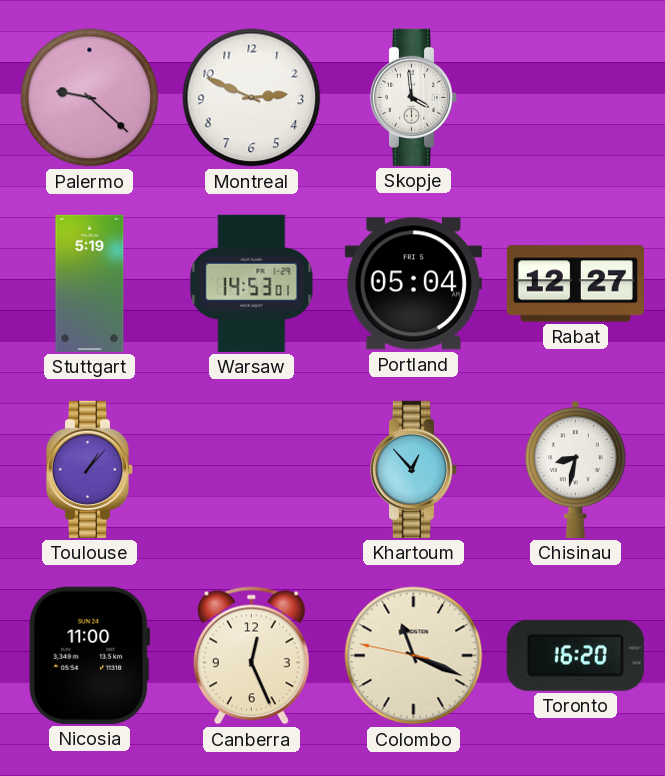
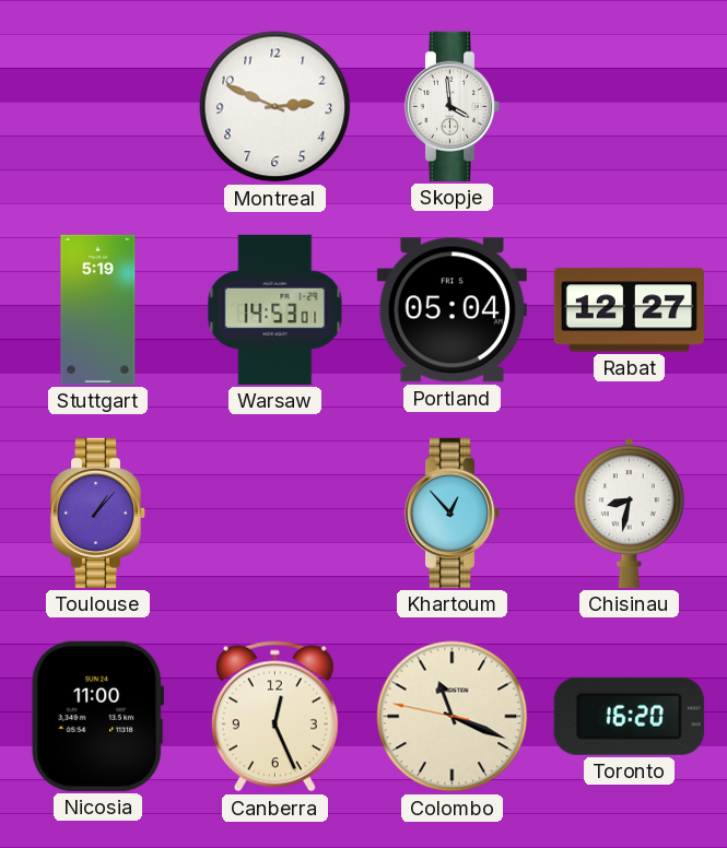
Palermo: 9:22 -> none
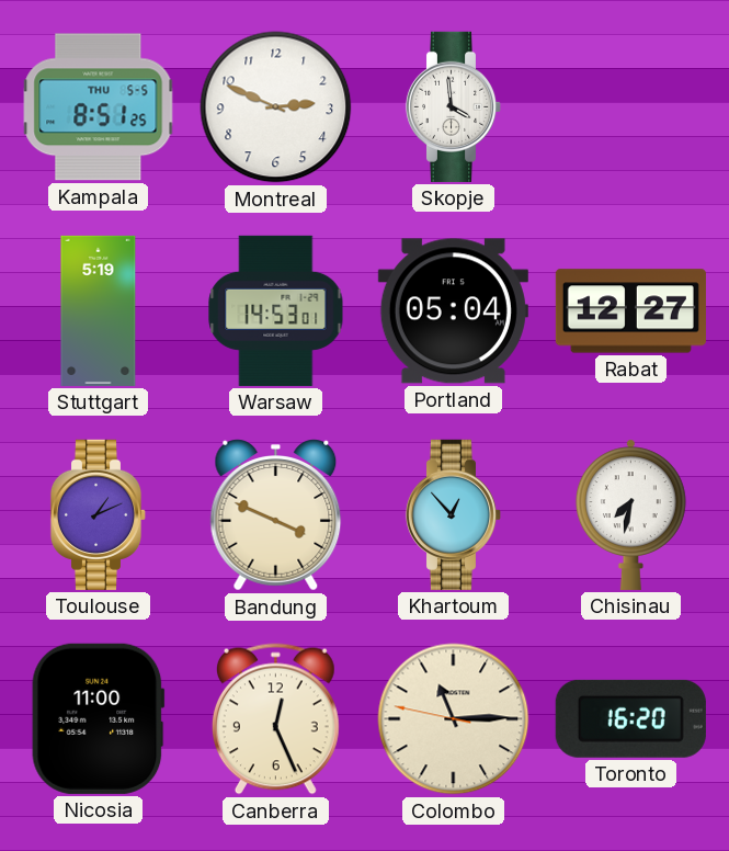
Kampala: none -> 8:51
Toulouse: 1:07 -> 1:11
Bandung: none -> 3:49
Chisinau: 8:32 -> 7:32
Colombo: 11:18 -> 11:14
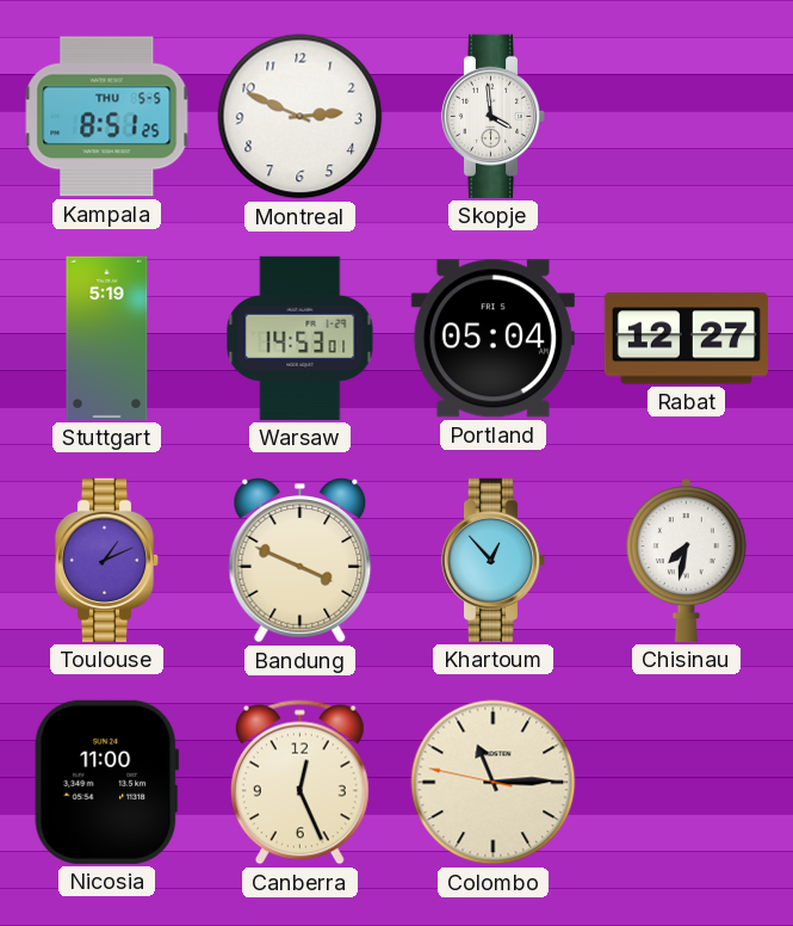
Toronto: 16:20 -> none
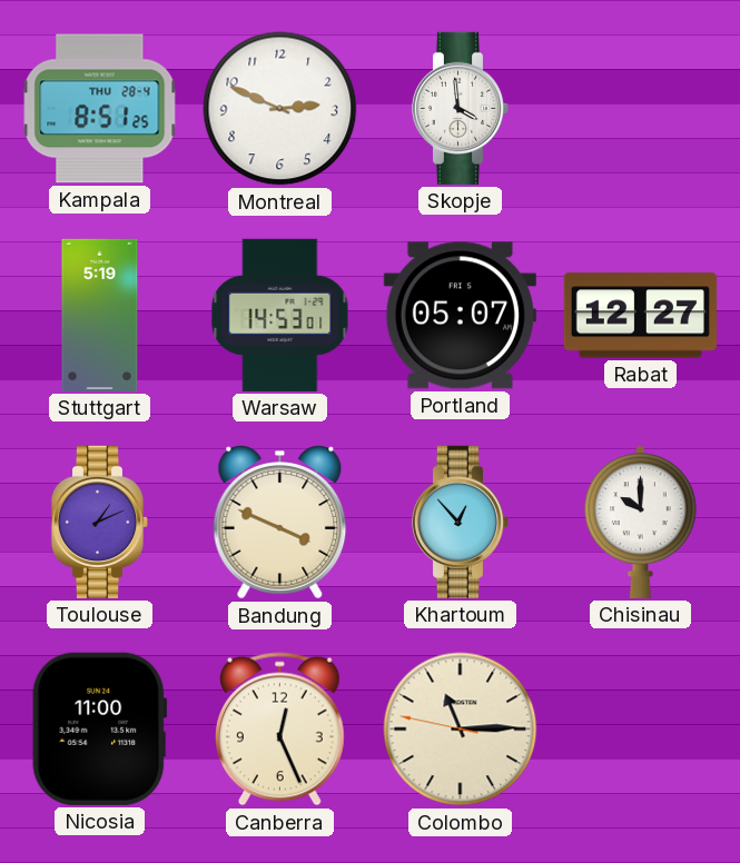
Kampala date: THU 5-5 -> THU 28-4
Portland: 05:04 -> 05:07
Chisinau: 7:32 -> 10:00
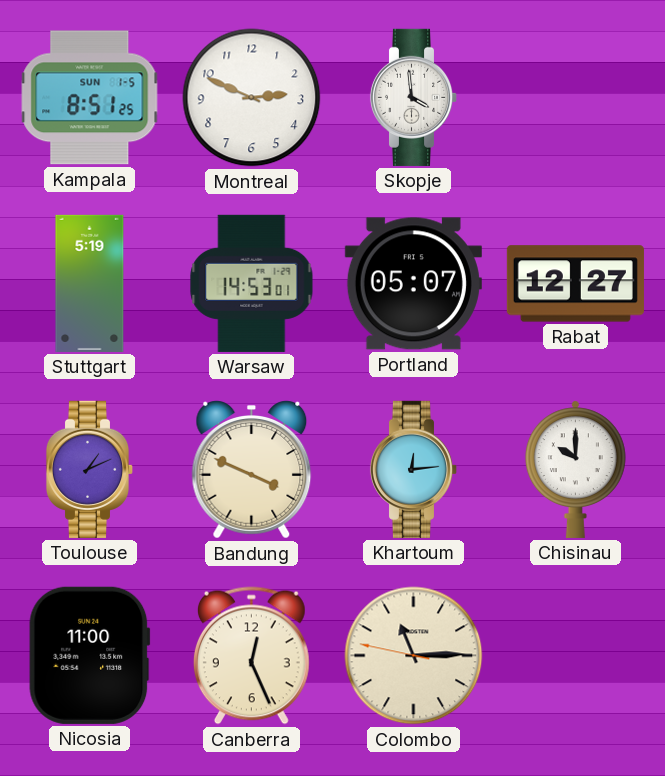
Kampala date: THU 28-4 -> SUN 1-5
Khartoum: 12:53 -> 12:14
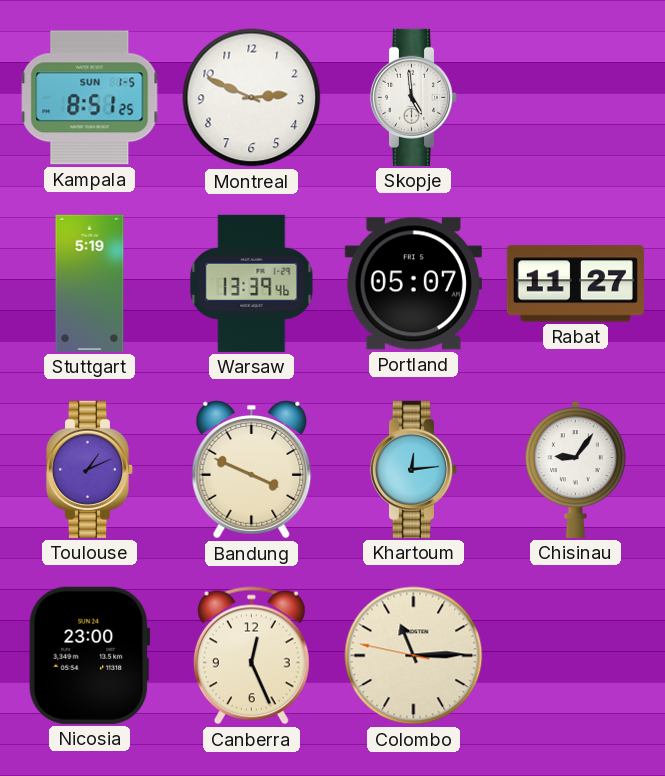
Skopje: 3:59 -> 4:59
Warsaw: 14:53 -> 13:39
Rabat: 12:27 -> 11:27
Chisinau: 10:00 -> 9:06
Nicosia: 11:00 -> 23:00
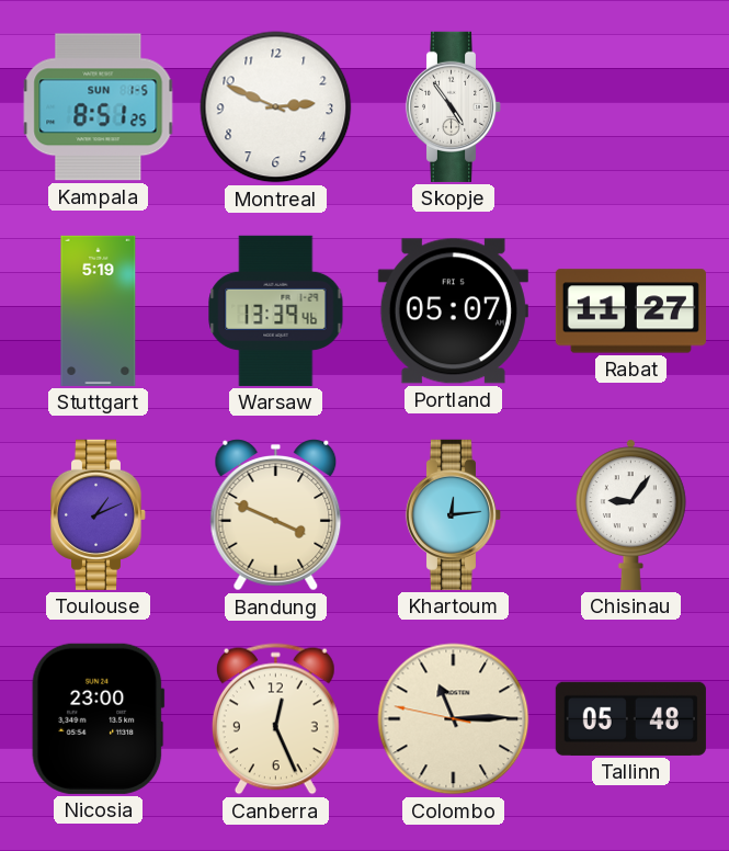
Skopje: 4:59 -> 4:54
Tallinn: none -> 05:48
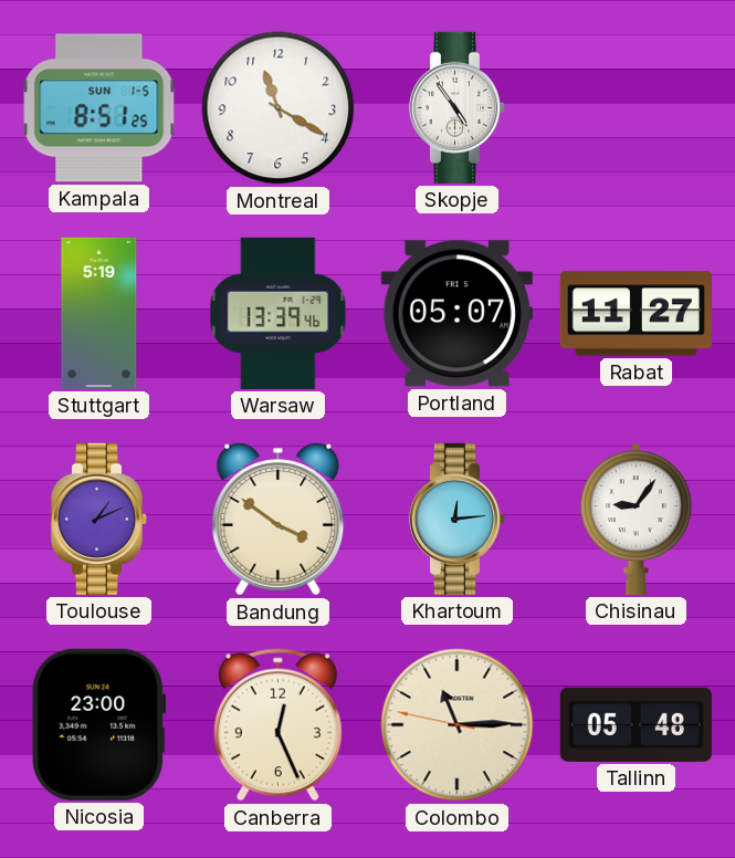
Montreal: 2:49 -> 11:20
Bandung: 3:49 -> 3:51
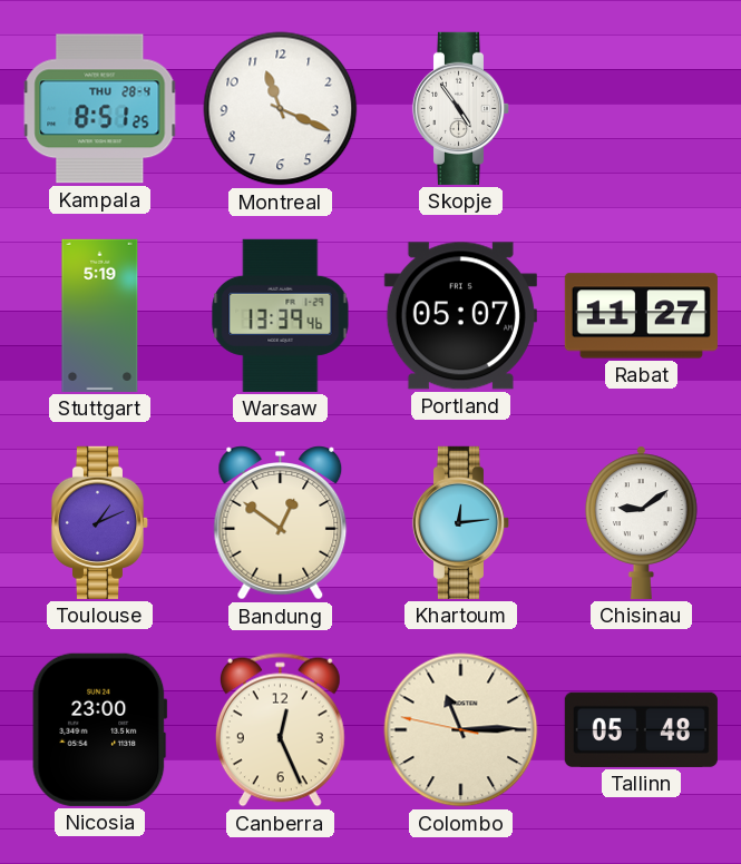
Kampala date: SUN 1-5 -> THU 28-4
Montreal: 11:20 -> 11:19
Bandung: 3:51 -> 12:51
Chisinau: 9:06 -> 9:09
